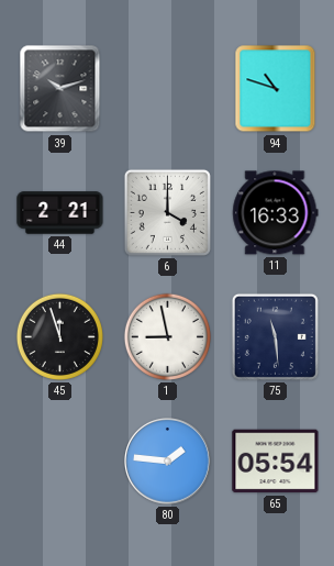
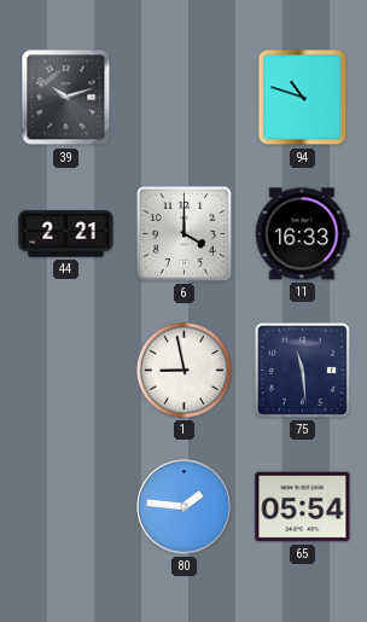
45: 11:57 -> none
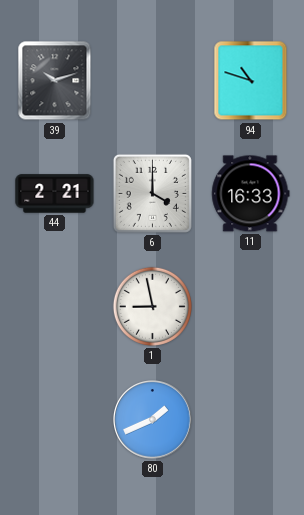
75: 11:29 -> none
80: 1:46 -> 1:41
65: 05:54 -> none
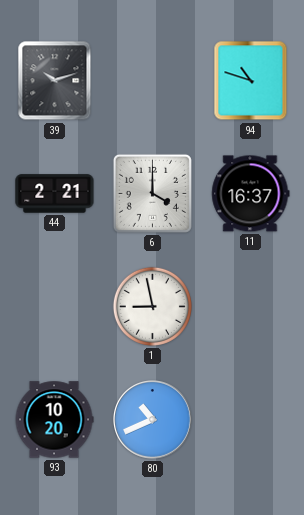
11: 16:33 -> 16:37
93: none -> 10:20
80: 1:41 -> 10:41
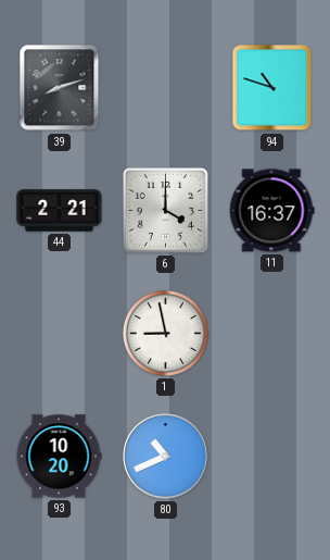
39: 10:12 -> 8:12
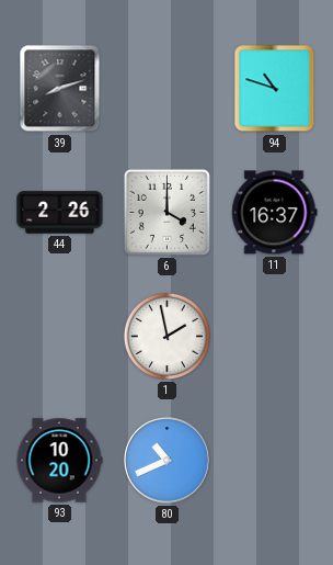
44: 2:21 -> 2:26
1: 8:58 -> 1:58
